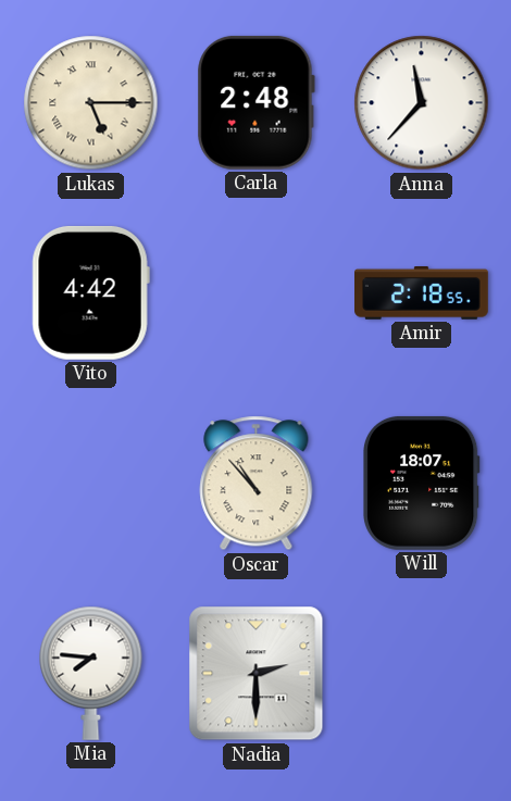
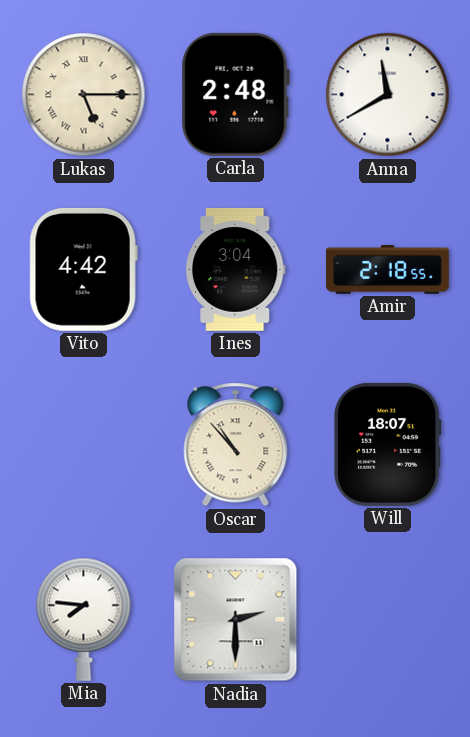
Anna: 11:37 -> 11:40
Ines: none -> 3:04
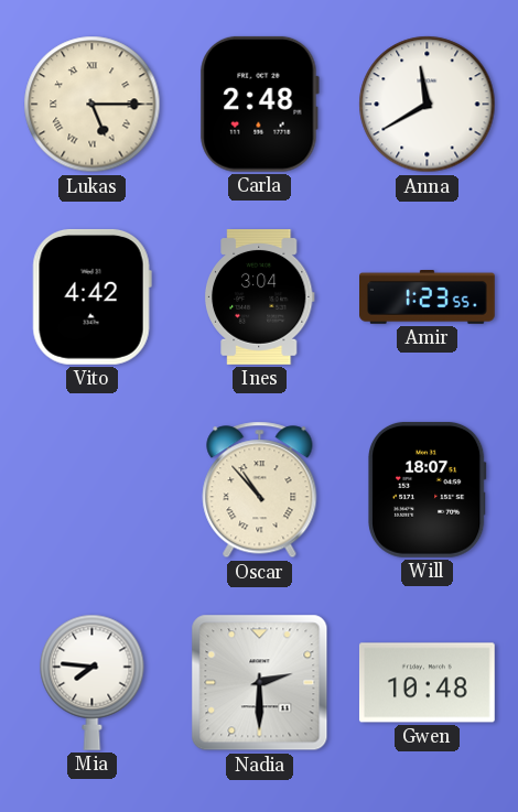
Amir: 2:18 -> 1:23
Gwen: none -> 10:48
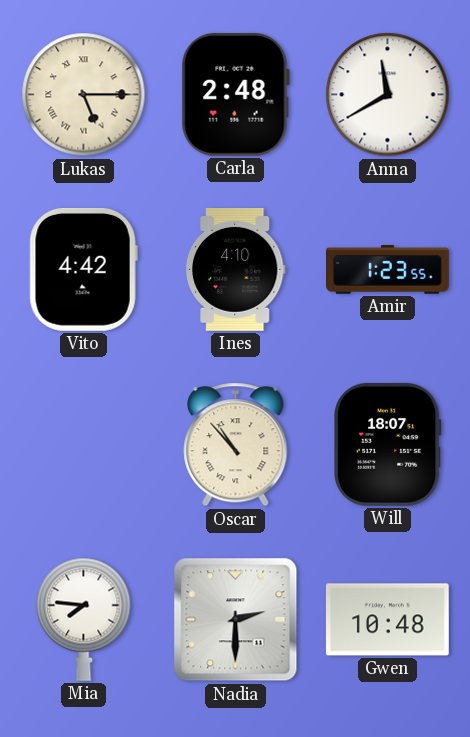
Ines: 3:04 -> 4:10
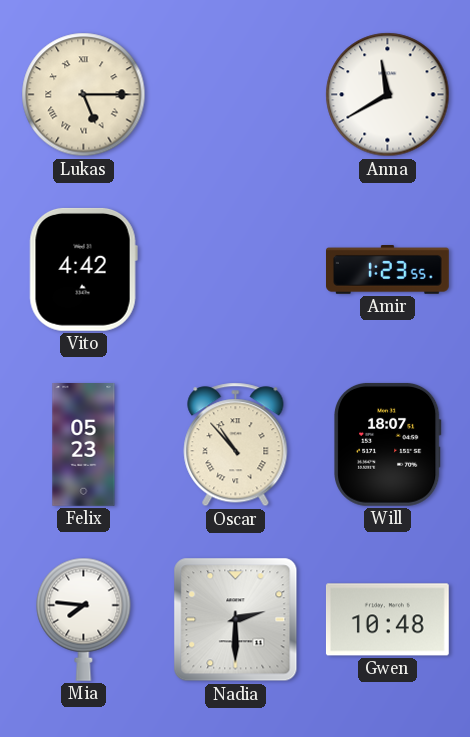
Carla: 2:48 -> none
Ines: 4:10 -> none
Felix: none -> 05:23
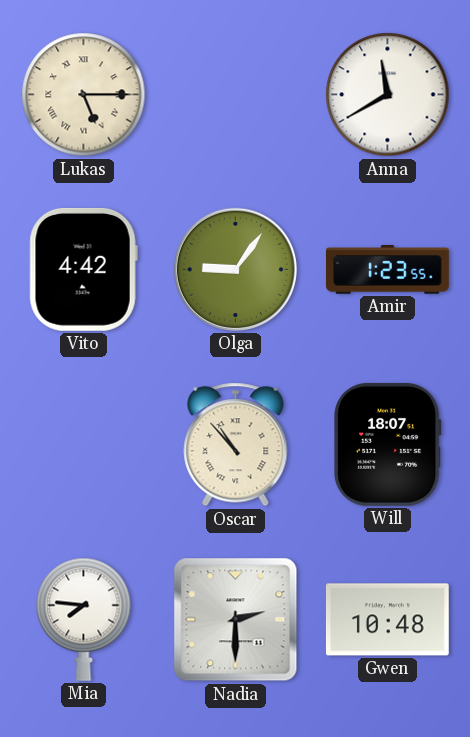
Olga: none -> 9:06
Felix: 05:23 -> none
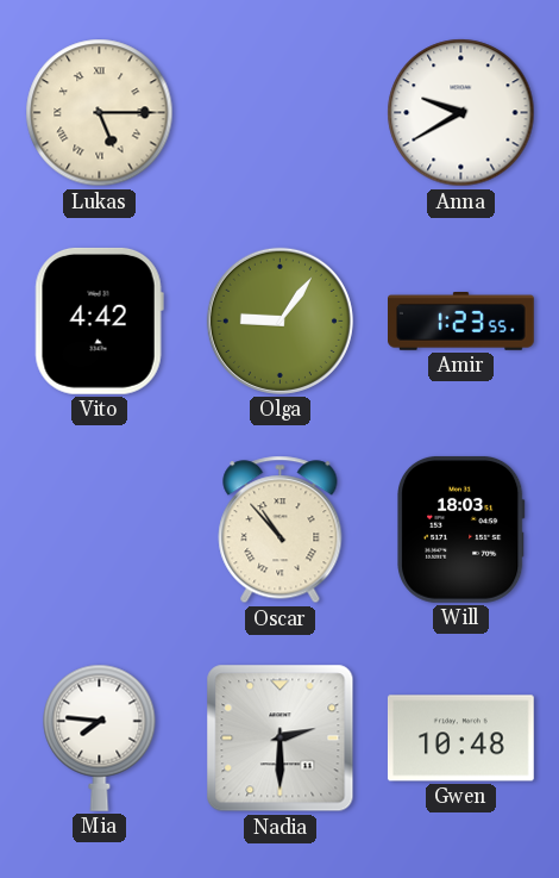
Anna: 11:40 -> 9:40
Will: 18:07 -> 18:03
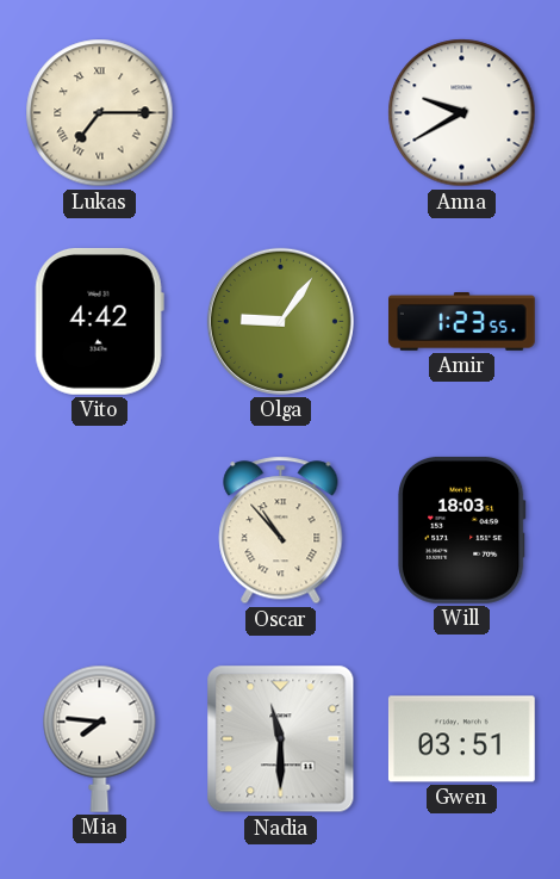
Lukas: 5:15 -> 7:15
Nadia: 2:30 -> 11:30
Gwen: 10:48 -> 03:51
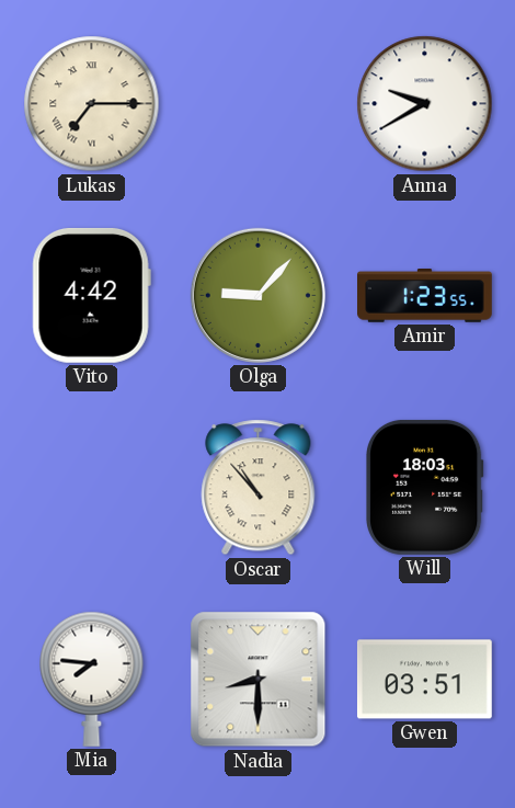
Olga: 9:06 -> 9:07
Nadia: 11:30 -> 8:30
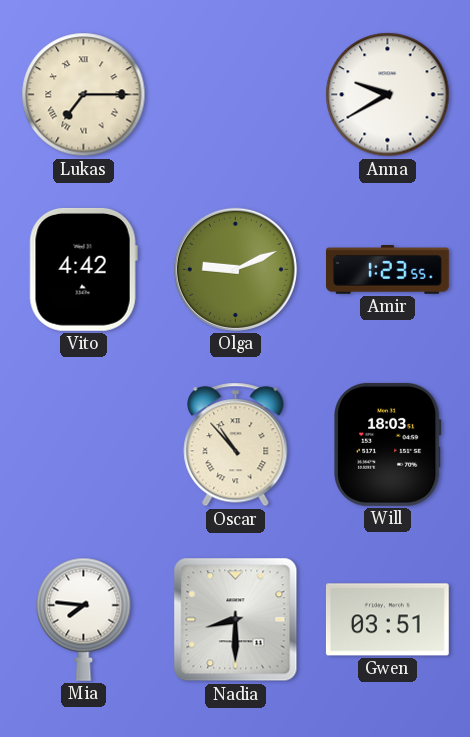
Olga: 9:07 -> 9:11
